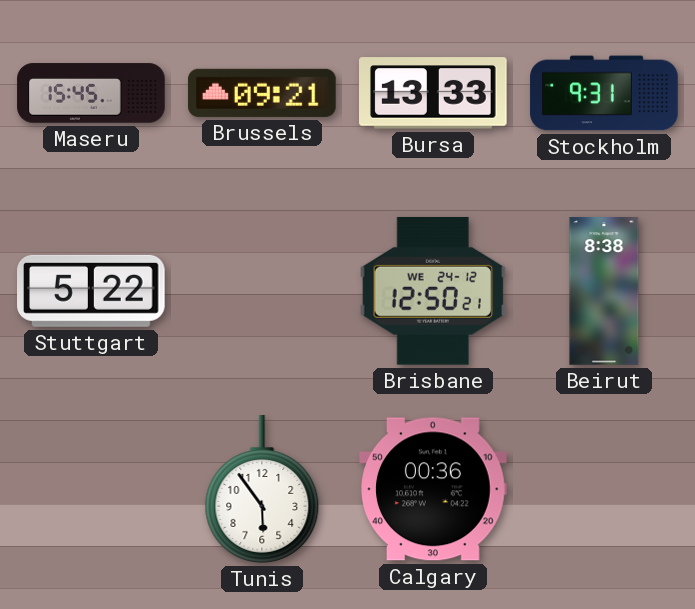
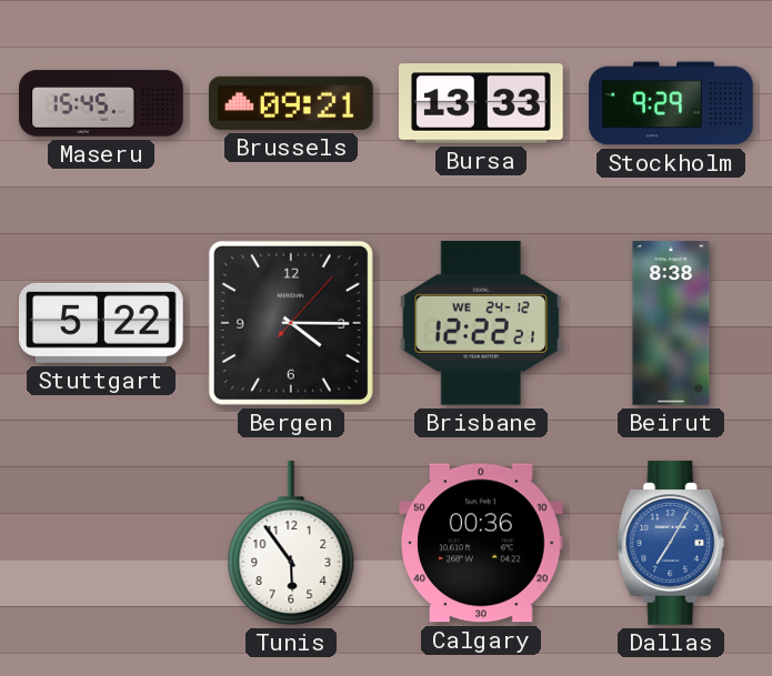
Stockholm: 9:31 -> 9:29
Bergen: none -> 4:15
Brisbane: 12:50 -> 12:22
Dallas: none -> 7:05
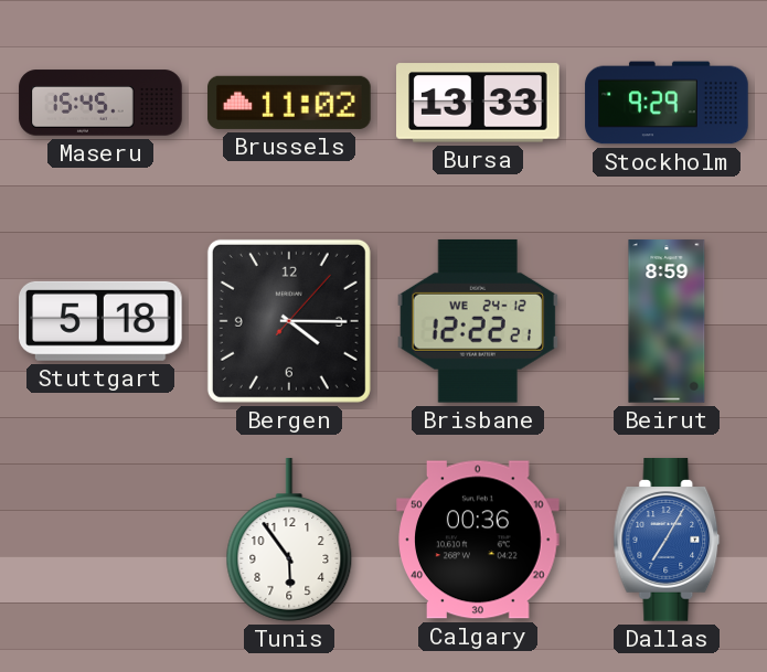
Brussels: 09:21 -> 11:02
Stuttgart: 5:22 -> 5:18
Beirut: 8:38 -> 8:59
